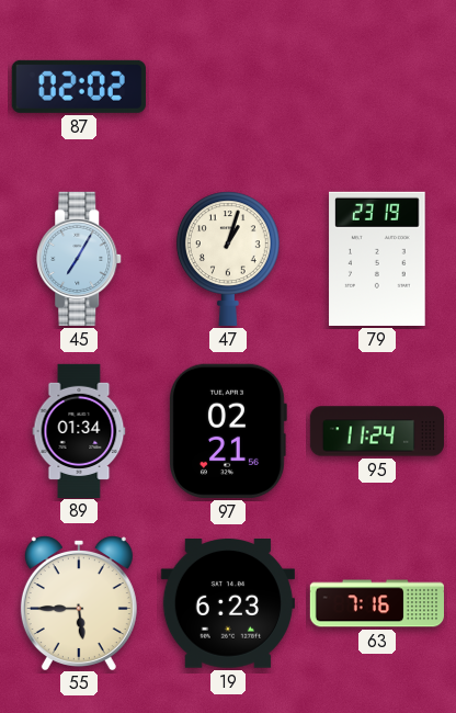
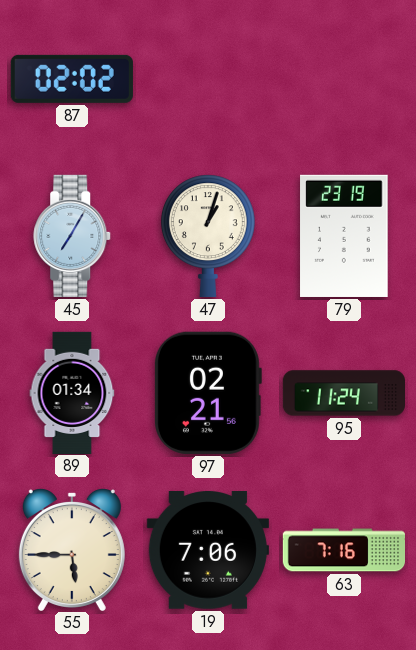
19: 6:23 -> 7:06
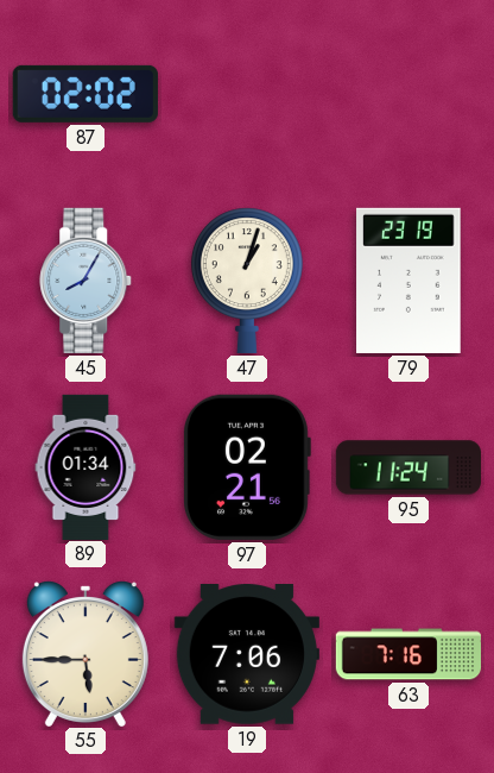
45: 7:05 -> 8:05
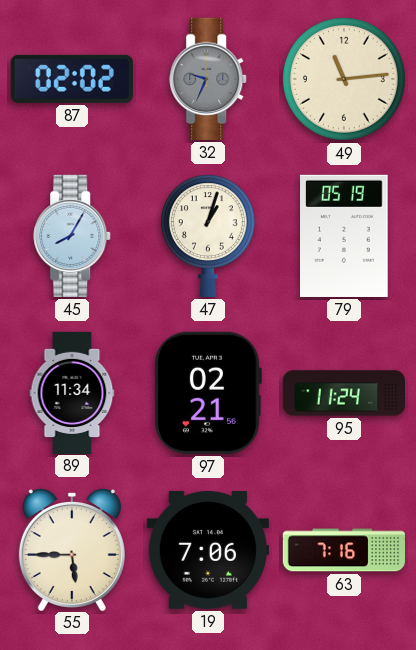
32: none -> 9:34
49: none -> 11:14
79: 23:19 -> 05:19
89: 01:34 -> 11:34
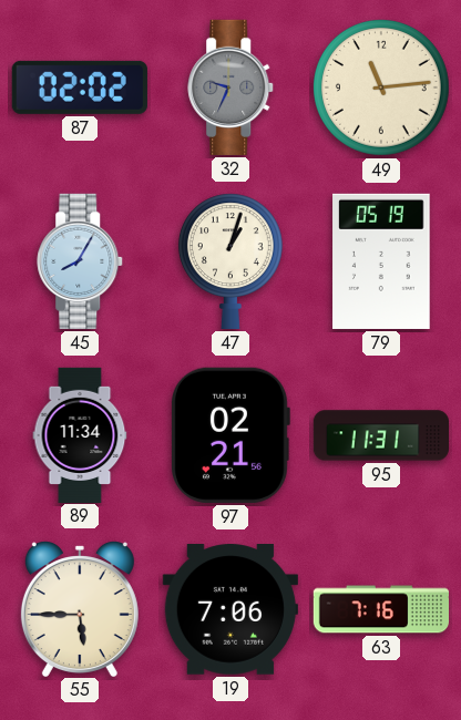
95: 11:24 -> 11:31
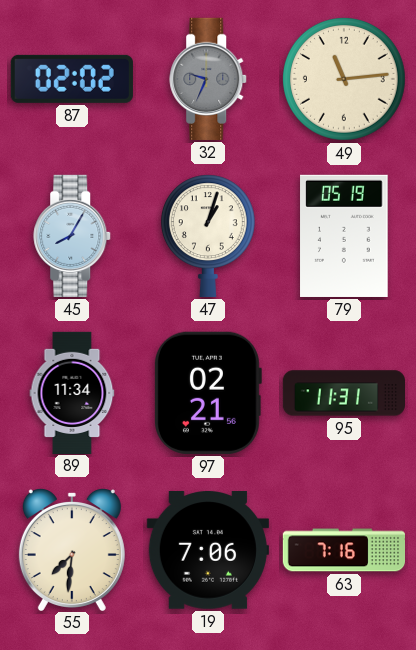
55: 5:45 -> 7:31
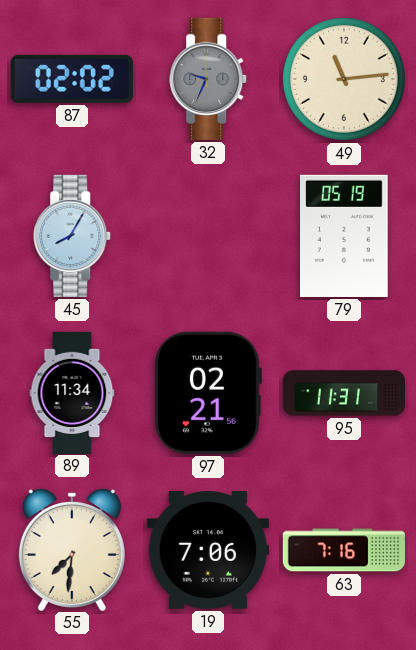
47: 1:03 -> none
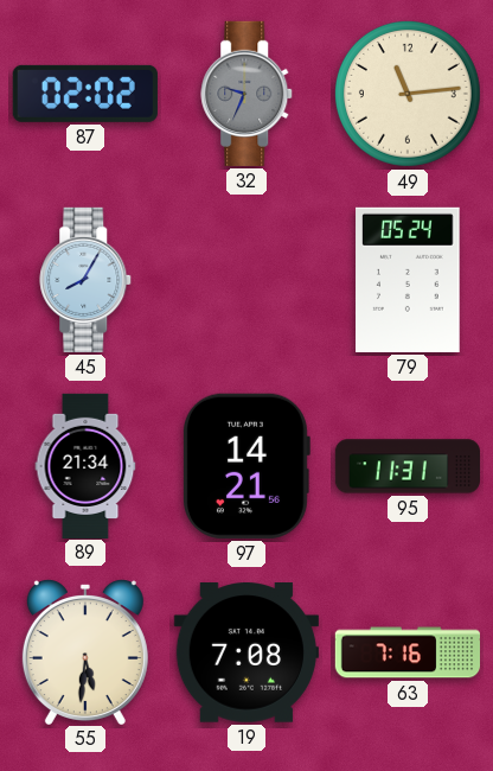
79: 05:19 -> 05:24
89: 11:34 -> 21:34
97: 02:21 -> 14:21
55: 7:31 -> 5:31
19: 7:06 -> 7:08
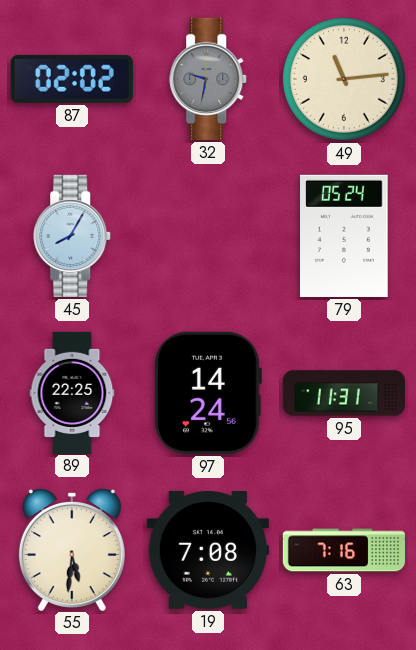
32: 9:34 -> 9:32
89: 21:34 -> 22:25
97: 14:21 -> 14:24
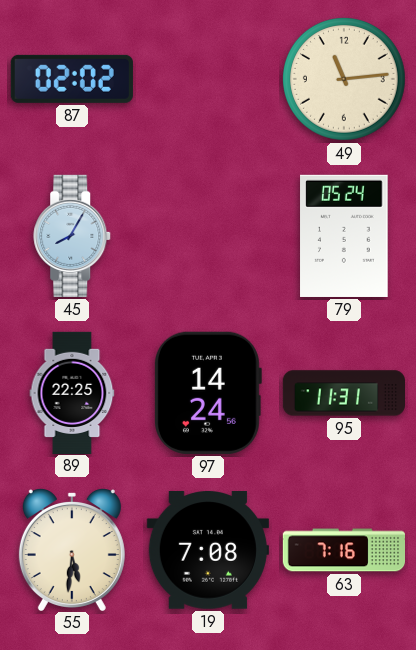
32: 9:32 -> none
